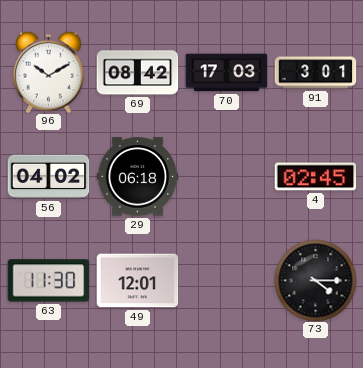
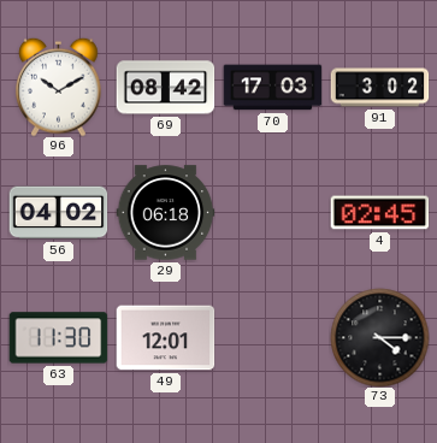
91: 3:01 -> 3:02
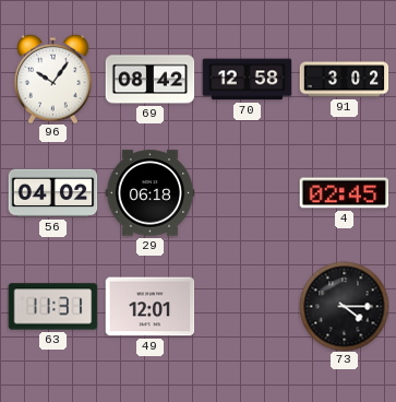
96: 10:10 -> 10:06
70: 17:03 -> 12:58
63: 11:30 -> 11:31
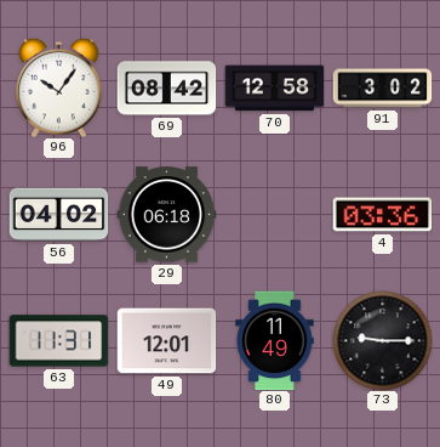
4: 02:45 -> 03:36
80: none -> 11:49
73: 4:15 -> 9:15
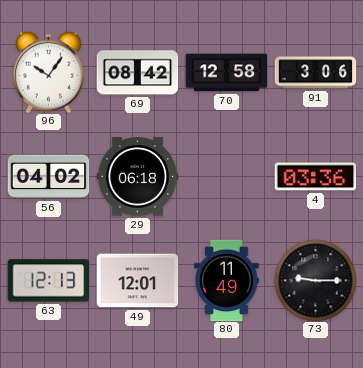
91: 3:02 -> 3:06
63: 11:31 -> 12:13
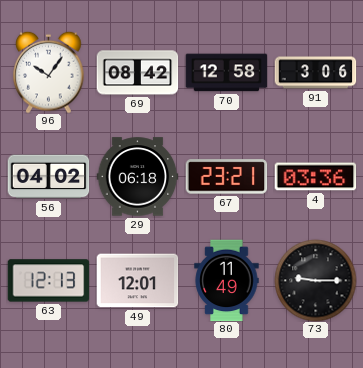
67: none -> 23:21
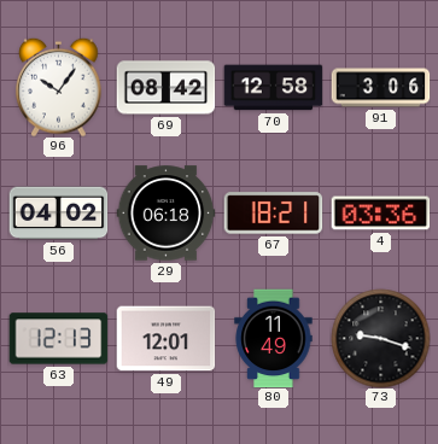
67: 23:21 -> 18:21
73: 9:15 -> 9:18
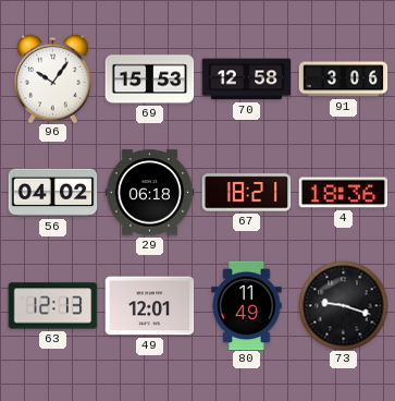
69: 08:42 -> 15:53
4: 03:36 -> 18:36
